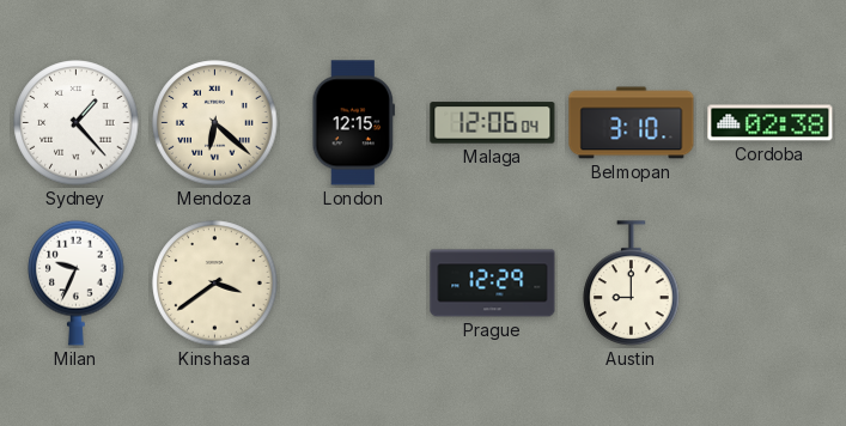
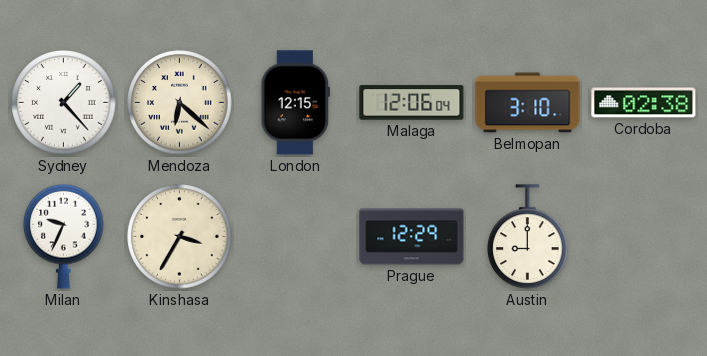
Kinshasa: 3:39 -> 3:35
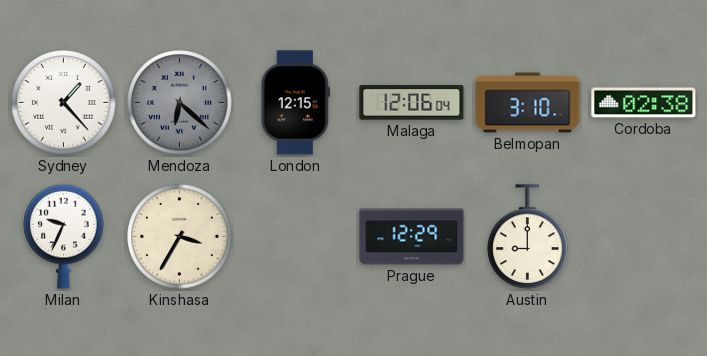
Mendoza dial: cream -> grey
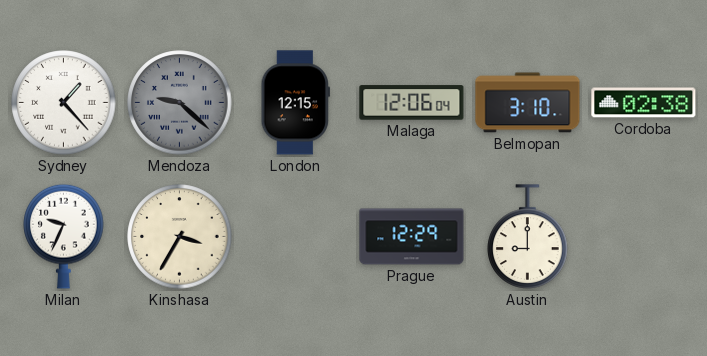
Mendoza: 6:22 -> 9:22
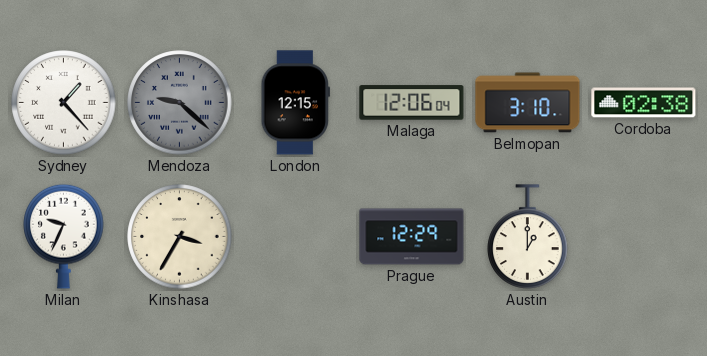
Austin: 9:00 -> 1:00
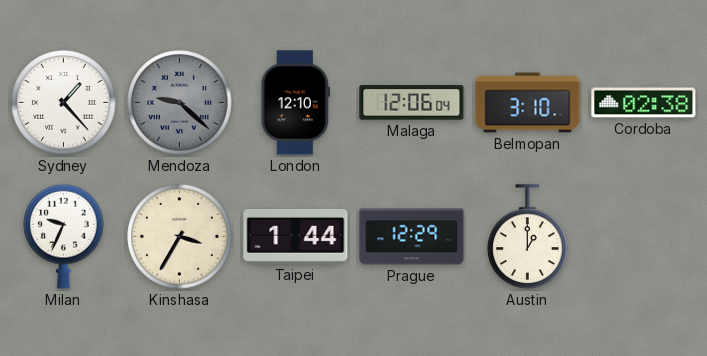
London: 12:15 -> 12:10
Taipei: none -> 1:44
